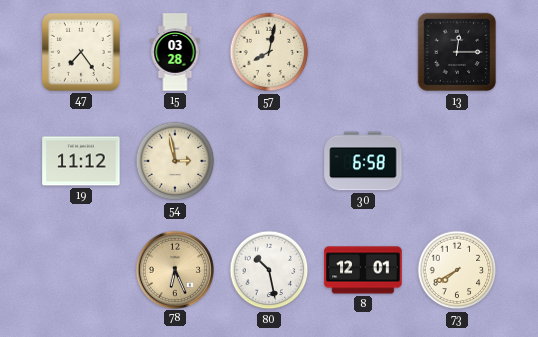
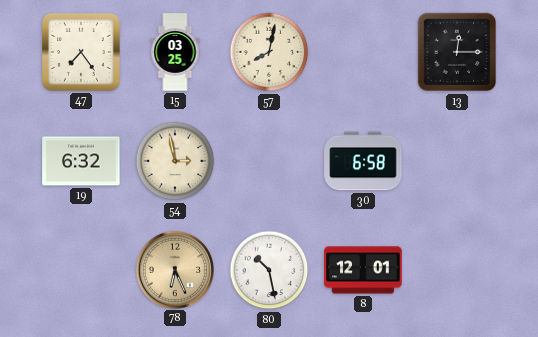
15: 03:28 -> 03:25
19: 11:12 -> 6:32
73: 7:40 -> none
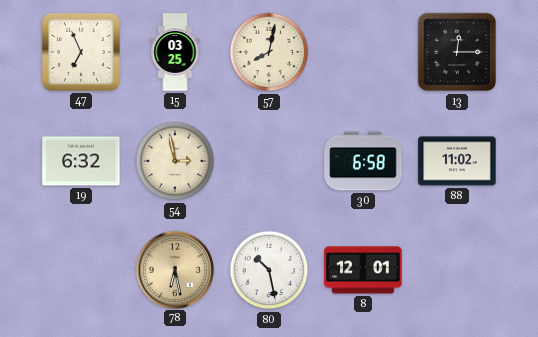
47: 7:24 -> 6:56
88: none -> 11:02
78: 6:26 -> 6:28
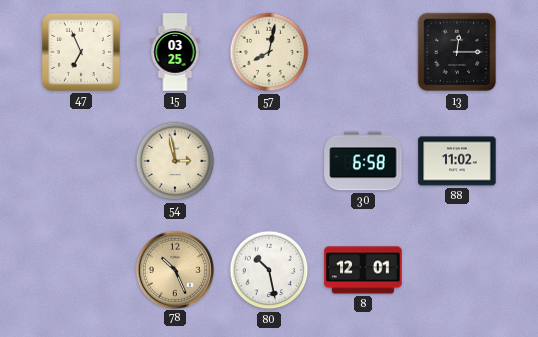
19: 6:32 -> none
78: 6:28 -> 10:26
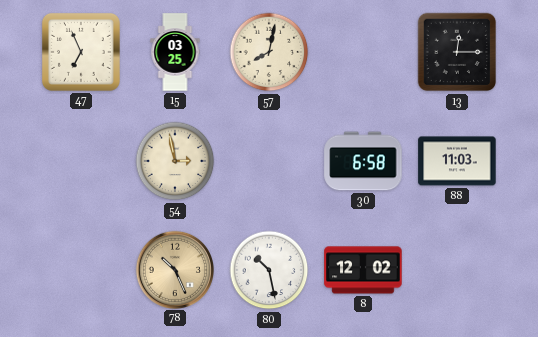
88: 11:02 -> 11:03
8: 12:01 -> 12:02
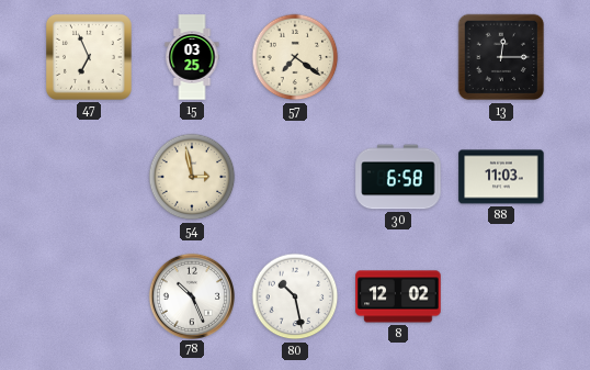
57: 8:02 -> 7:21
78 dial: champagne -> white
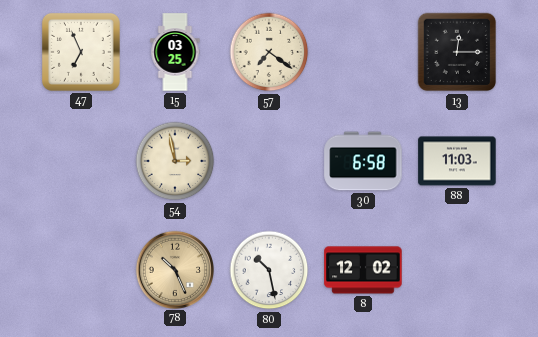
78 dial: white -> champagne
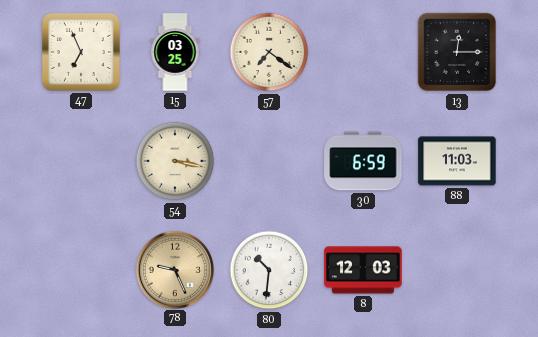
54: 2:58 -> 3:17
30: 6:58 -> 6:59
78: 10:26 -> 9:26
80: 10:28 -> 10:31
8: 12:02 -> 12:03
